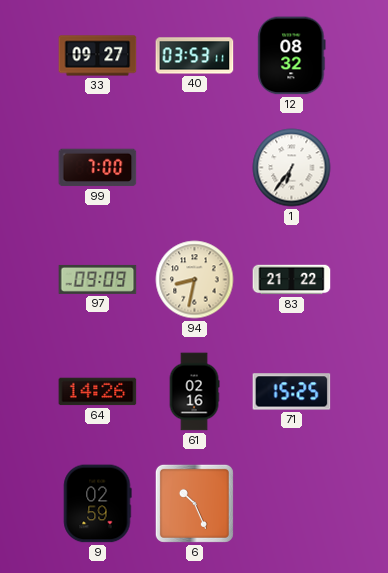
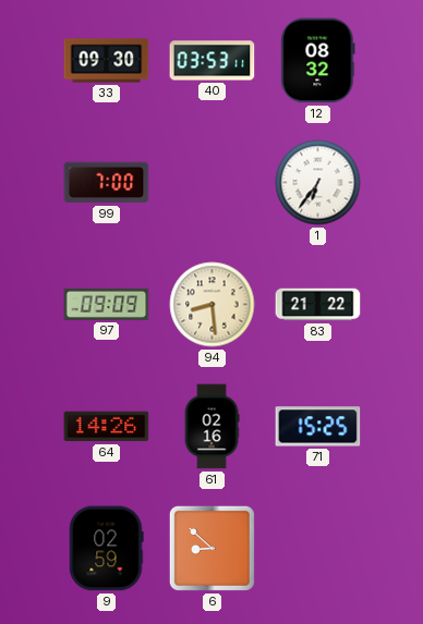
33: 09:27 -> 09:30
94: 8:32 -> 8:29
6: 10:26 -> 8:52
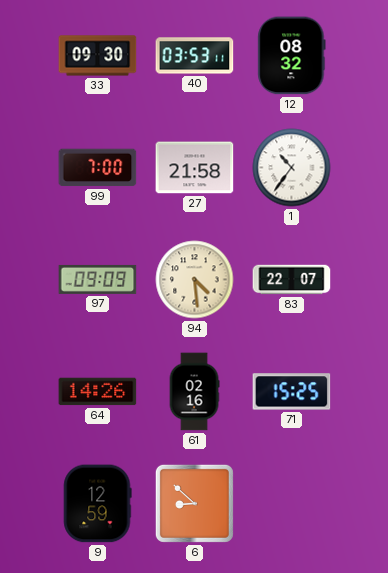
27: none -> 21:58
1: 6:36 -> 10:36
94: 8:29 -> 4:29
83: 21:22 -> 22:07
9: 02:59 -> 12:59
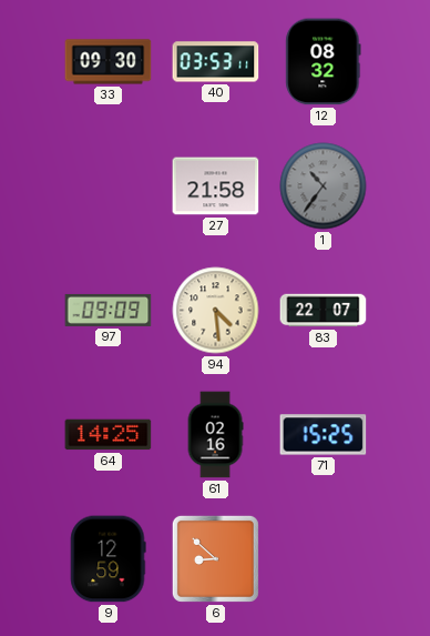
99: 7:00 -> none
1 dial: white -> grey
64: 14:26 -> 14:25
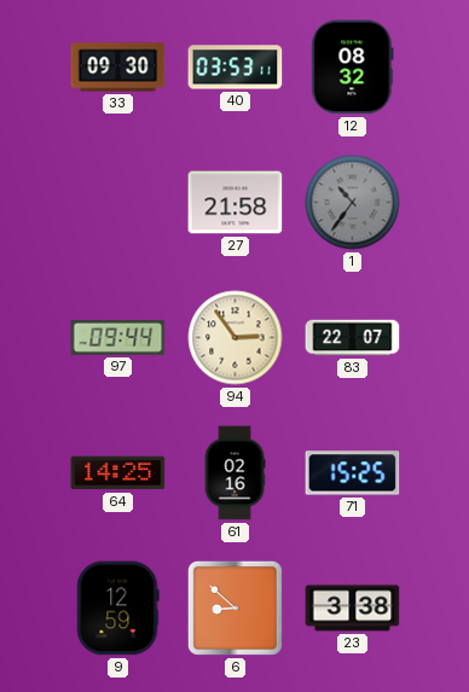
97: 09:09 -> 09:44
94: 4:29 -> 2:54
23: none -> 3:38
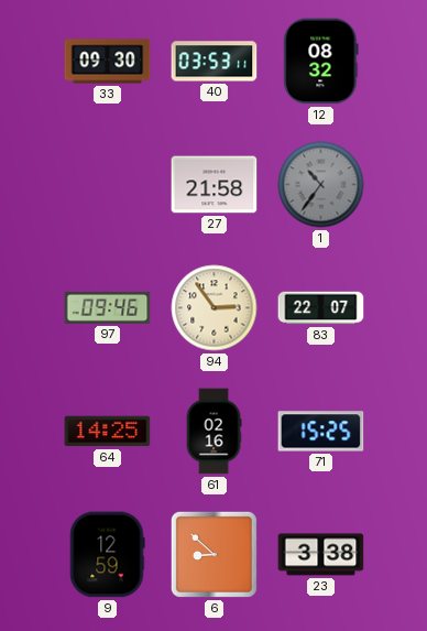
97: 09:44 -> 09:46
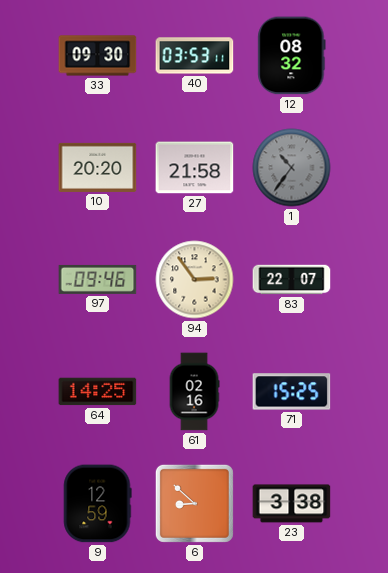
10: none -> 20:20
